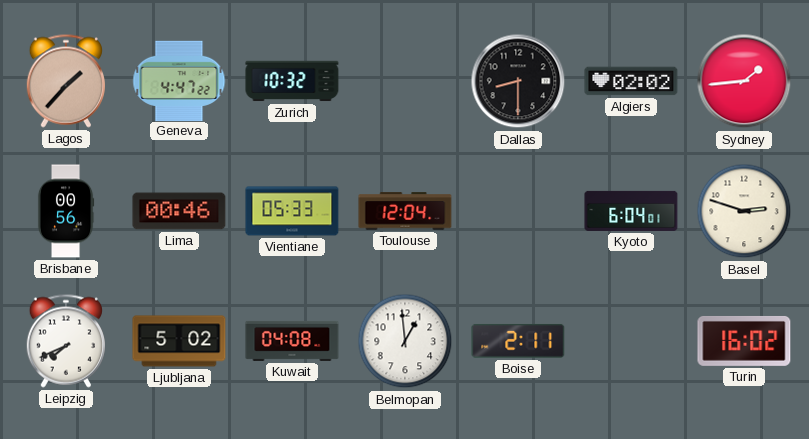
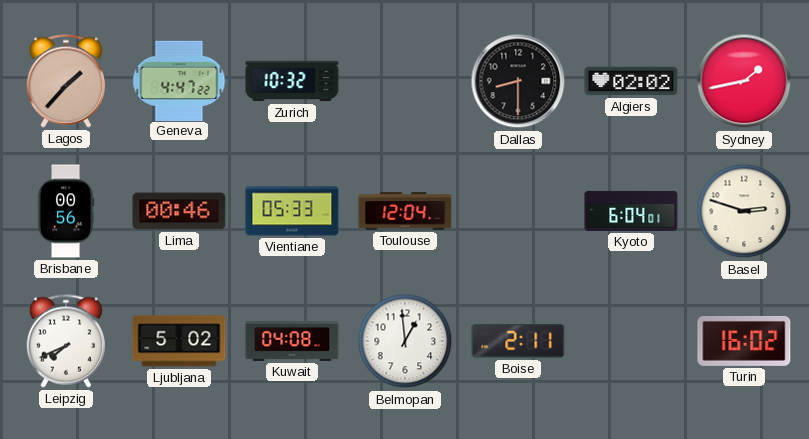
Sydney: 1:44 -> 1:43
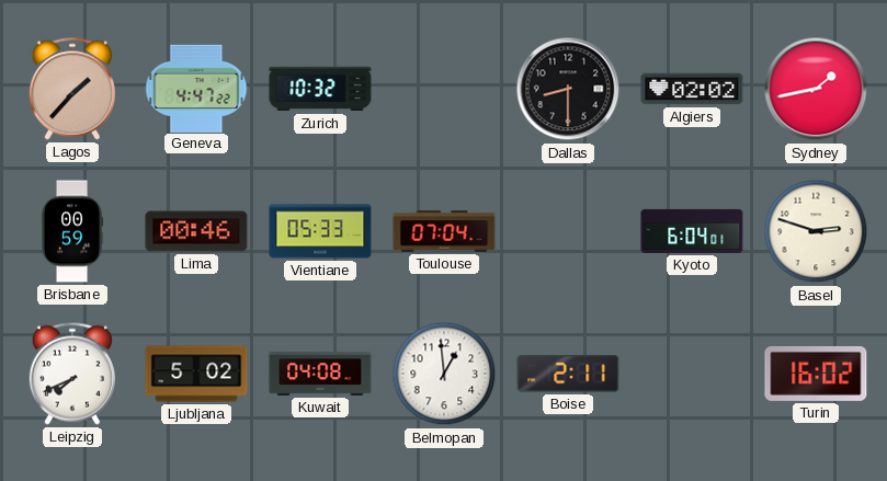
Brisbane: 00:56 -> 00:59
Toulouse: 12:04 -> 07:04
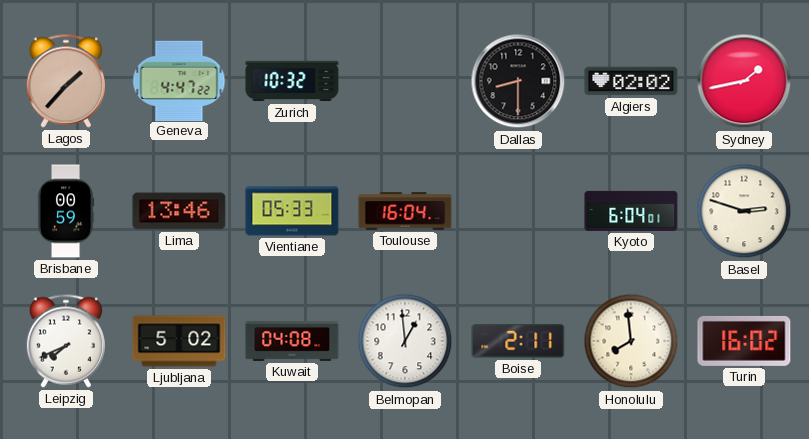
Lima: 00:46 -> 13:46
Toulouse: 07:04 -> 16:04
Honolulu: none -> 7:59
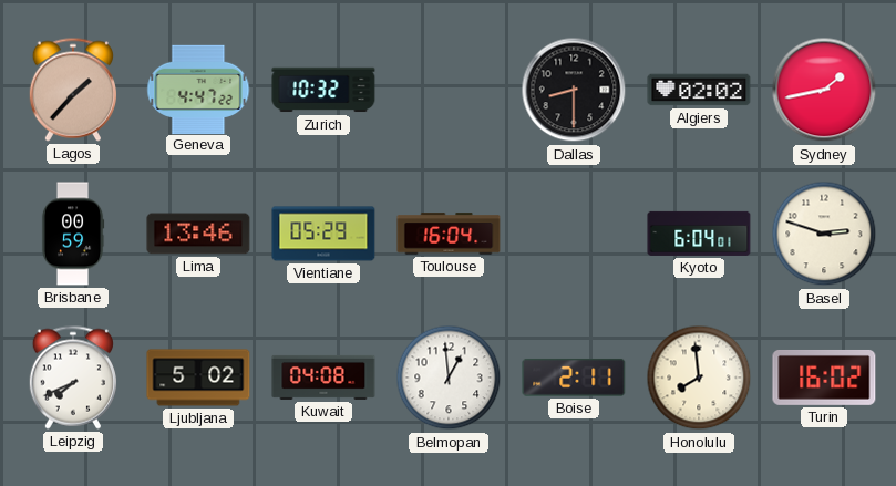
Vientiane: 05:33 -> 05:29
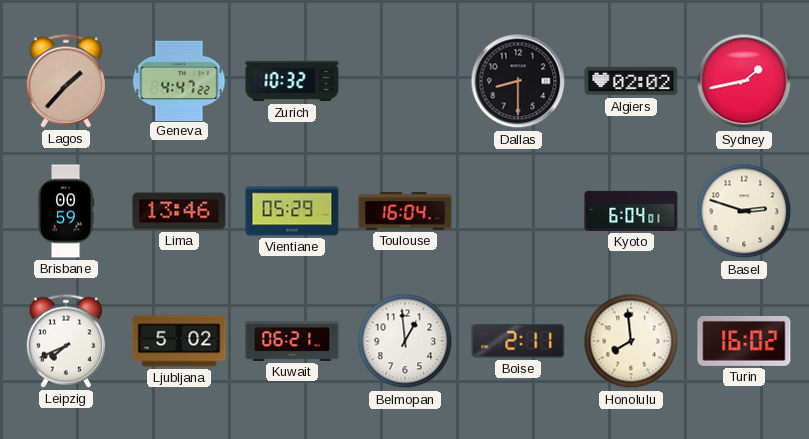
Kuwait: 04:08 -> 06:21
